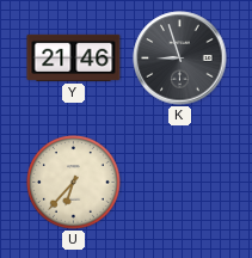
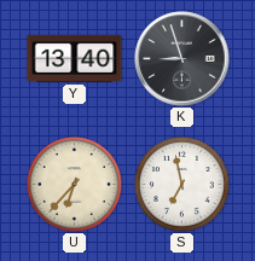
Y: 21:46 -> 13:40
S: none -> 6:58
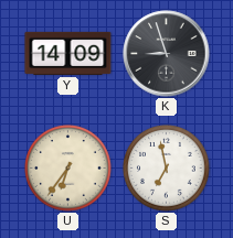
Y: 13:40 -> 14:09
U: 6:37 -> 6:36
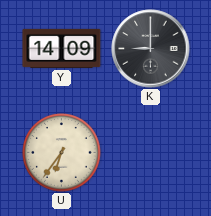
K: 8:57 -> 9:00
S: 6:58 -> none
